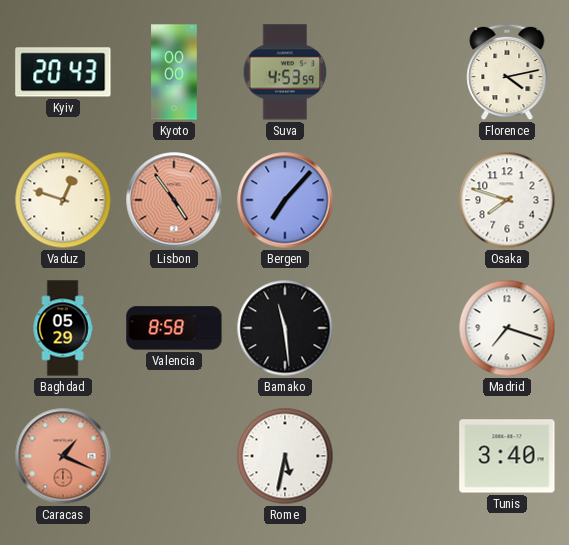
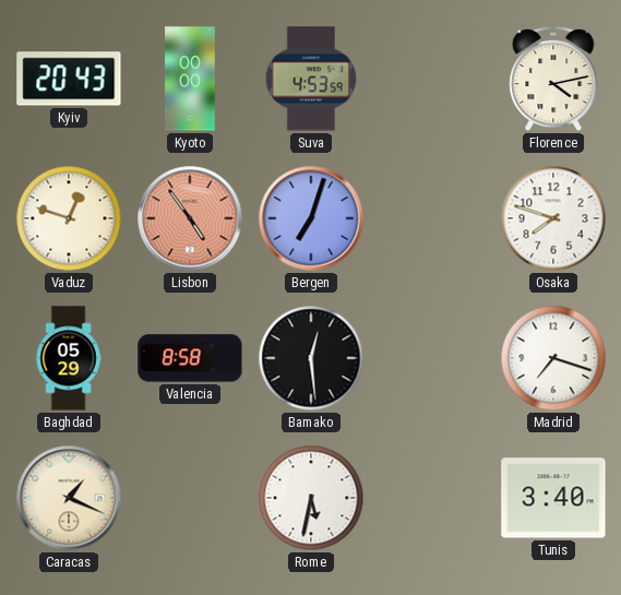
Bergen: 7:07 -> 7:03
Bamako: 11:29 -> 12:29
Caracas dial: salmon -> cream
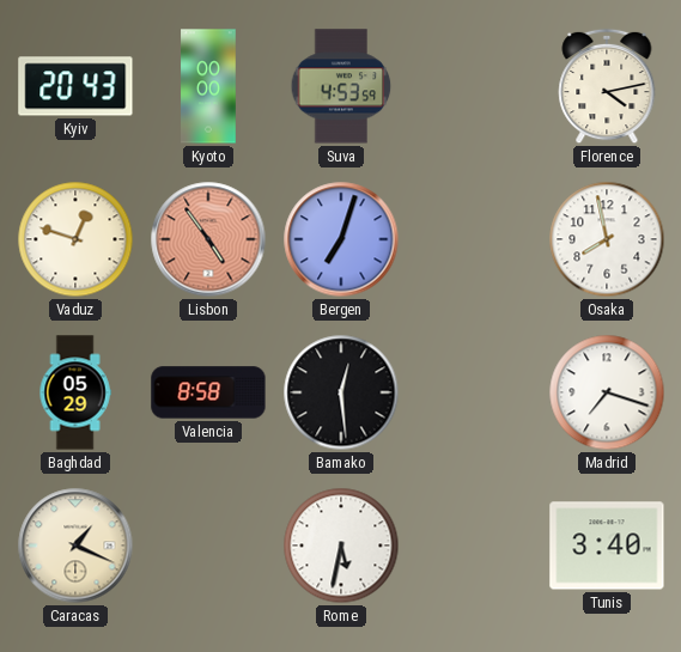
Osaka: 7:48 -> 7:58
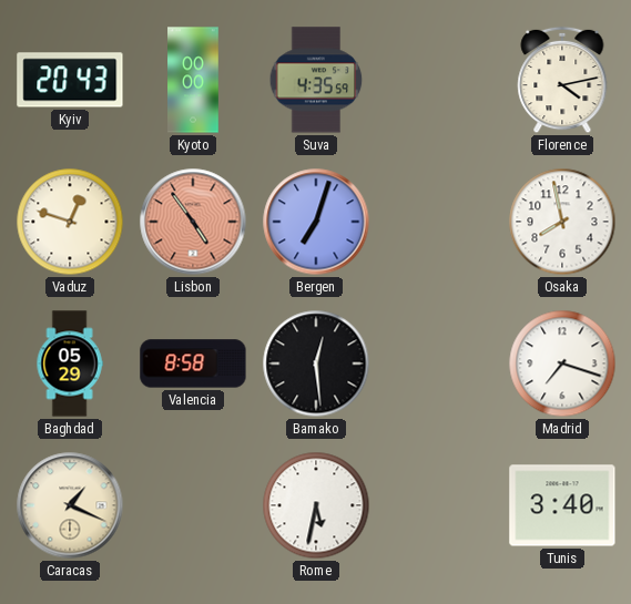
Suva: 4:53 -> 4:35
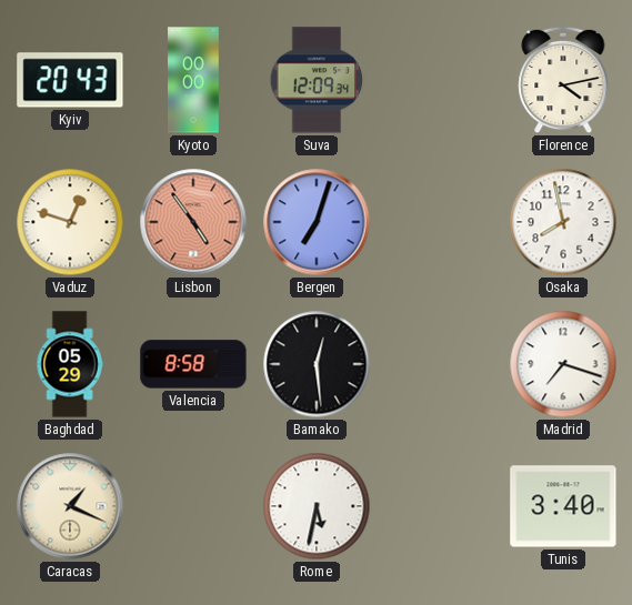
Suva: 4:35 -> 12:09
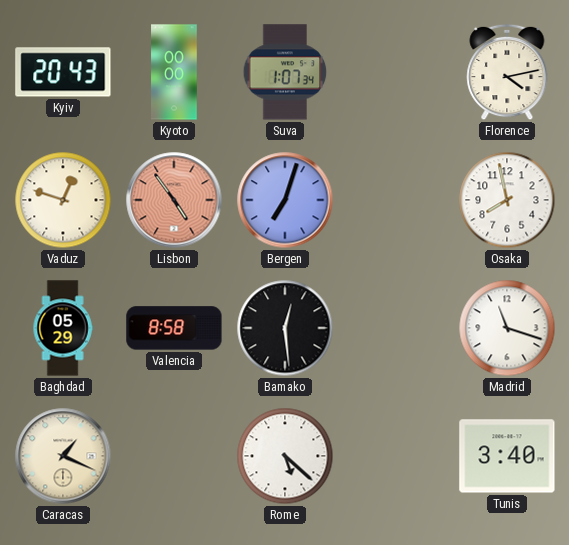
Suva: 12:09 -> 1:07
Madrid: 7:18 -> 11:18
Rome: 5:32 -> 5:22
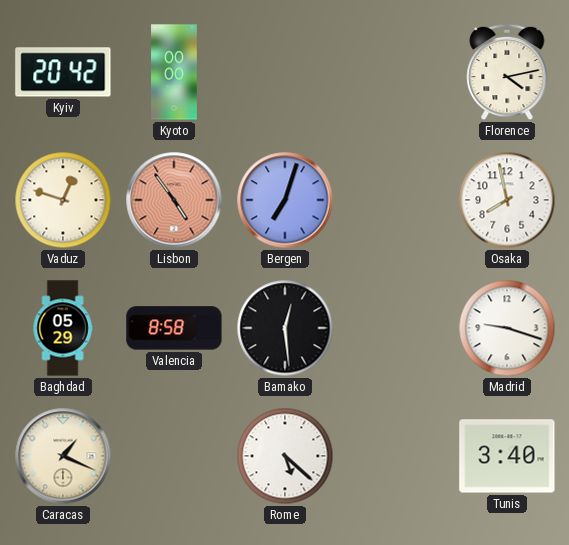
Kyiv: 20:43 -> 20:42
Suva: 1:07 -> none
Madrid: 11:18 -> 9:18
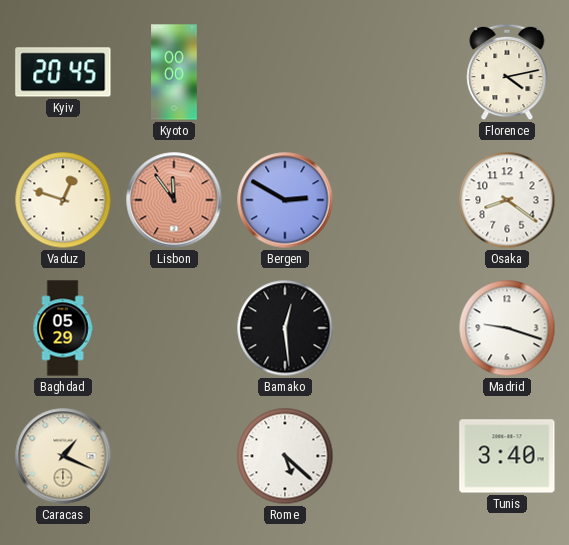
Kyiv: 20:42 -> 20:45
Lisbon: 4:54 -> 11:54
Bergen: 7:03 -> 2:50
Osaka: 7:58 -> 8:21
Valencia: 8:58 -> none
